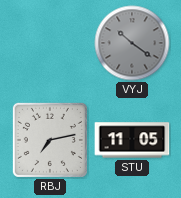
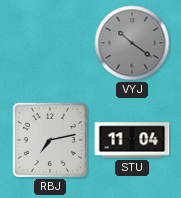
STU: 11:05 -> 11:04
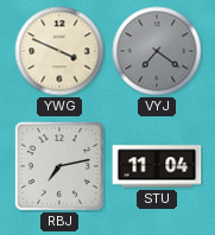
YWG: none -> 3:49
VYJ: 10:21 -> 7:21
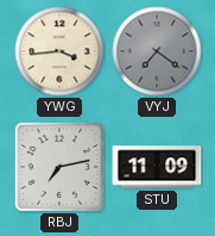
YWG: 3:49 -> 3:44
STU: 11:04 -> 11:09
